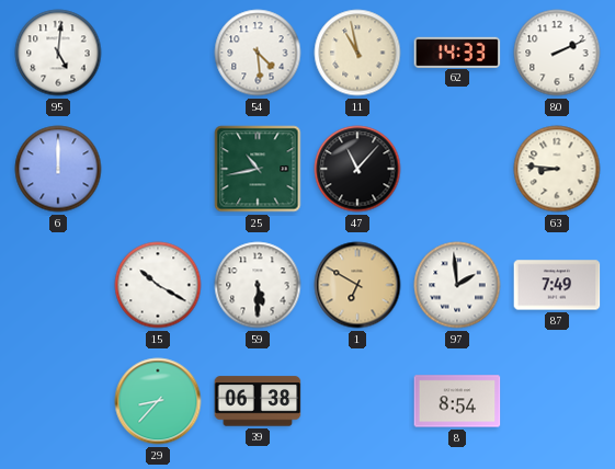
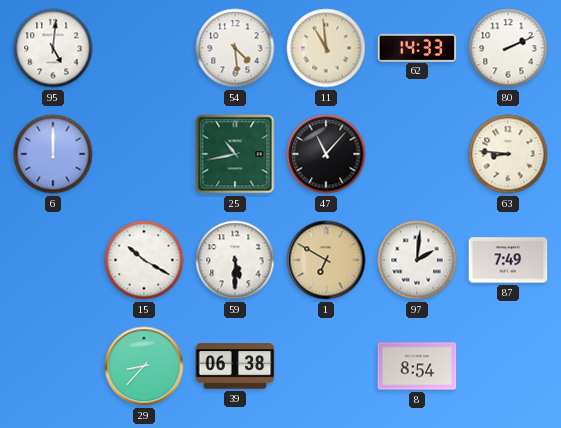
11: 10:58 -> 10:59
97: 1:59 -> 2:01
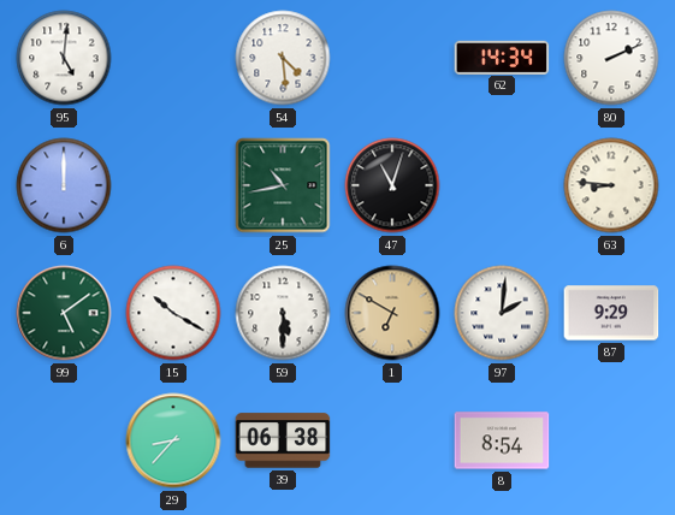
11: 10:59 -> none
62: 14:33 -> 14:34
47: 11:07 -> 11:03
99: none -> 5:09
87: 7:49 -> 9:29
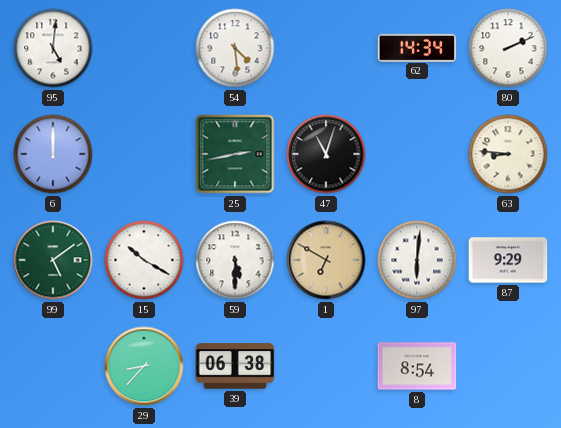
25: 10:43 -> 2:43
97: 2:01 -> 6:01
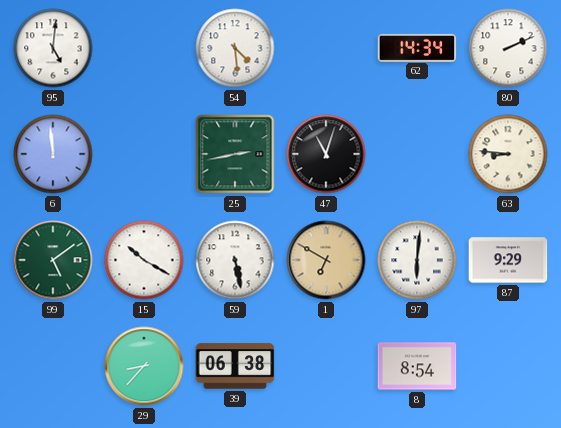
6: 12:00 -> 11:59
59: 5:30 -> 5:28
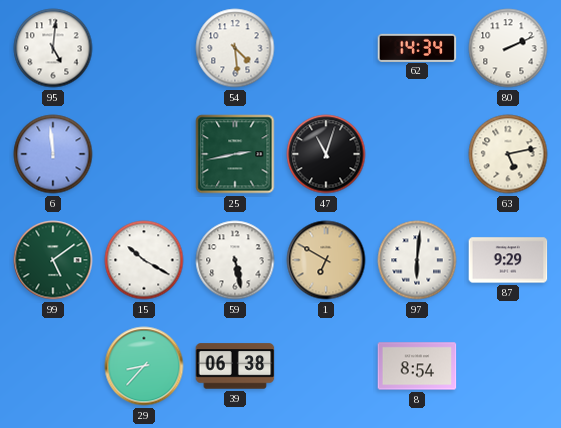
63: 8:46 -> 5:13
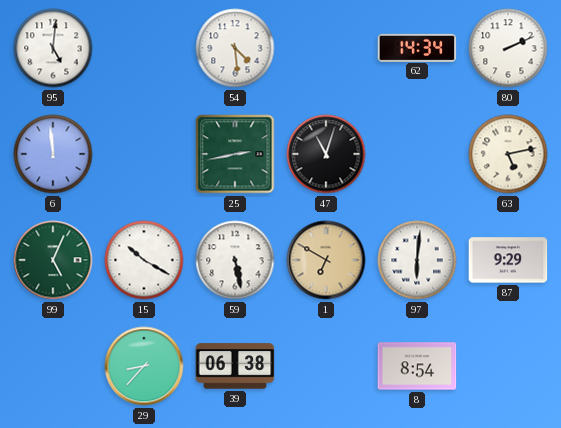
99: 5:09 -> 5:04
